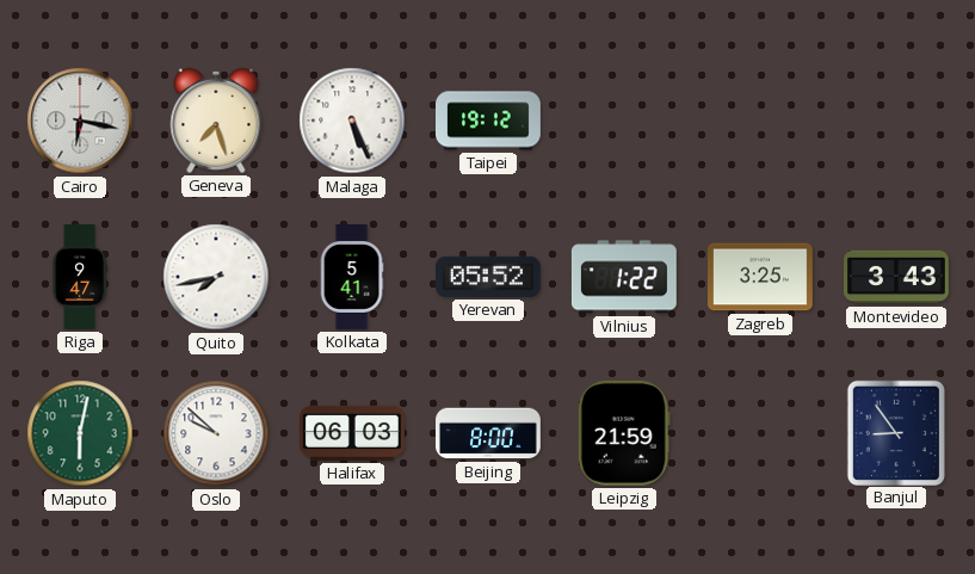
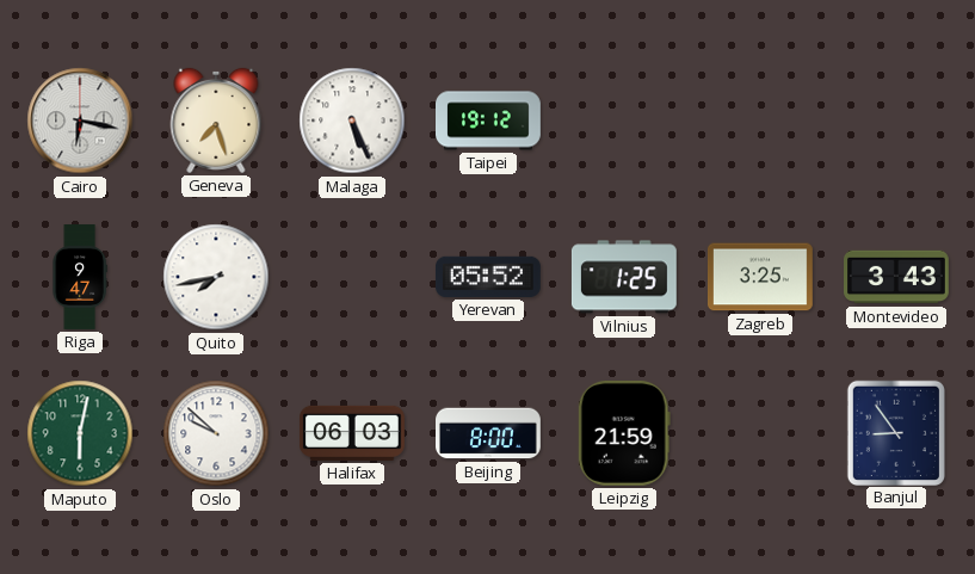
Kolkata: 5:41 -> none
Vilnius: 1:22 -> 1:25
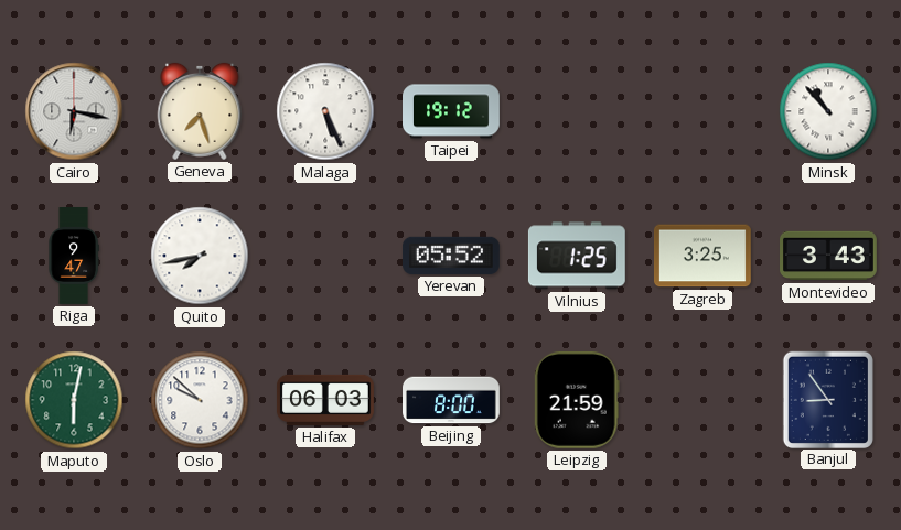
Minsk: none -> 10:53
